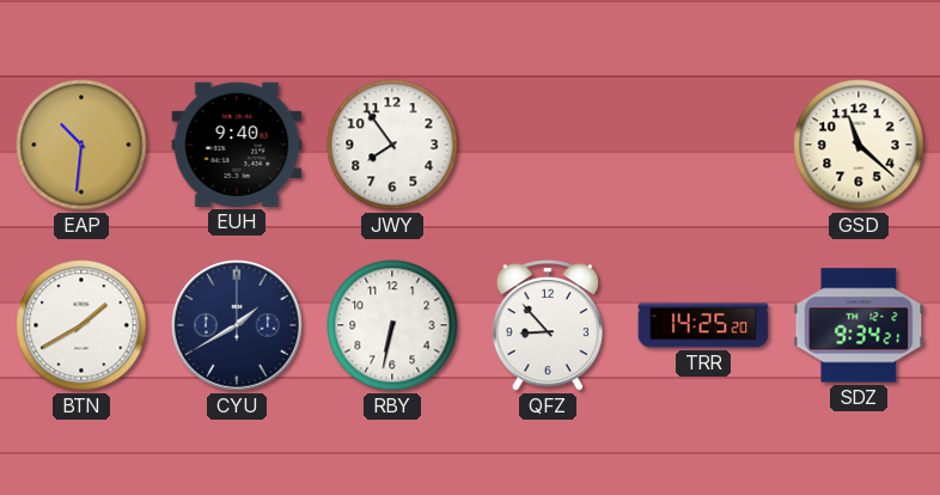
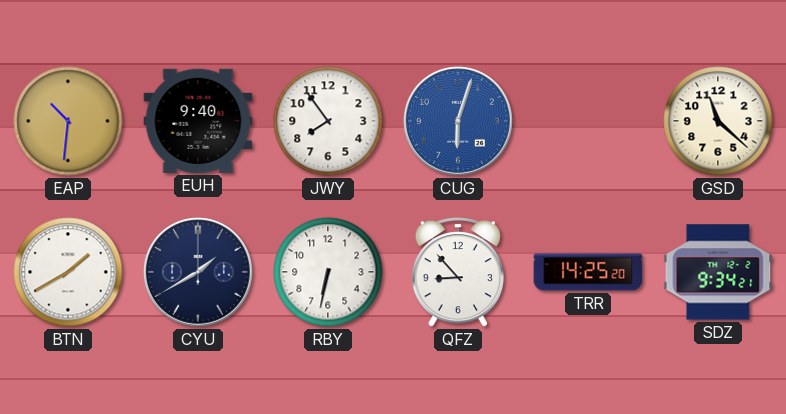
CUG: none -> 6:03
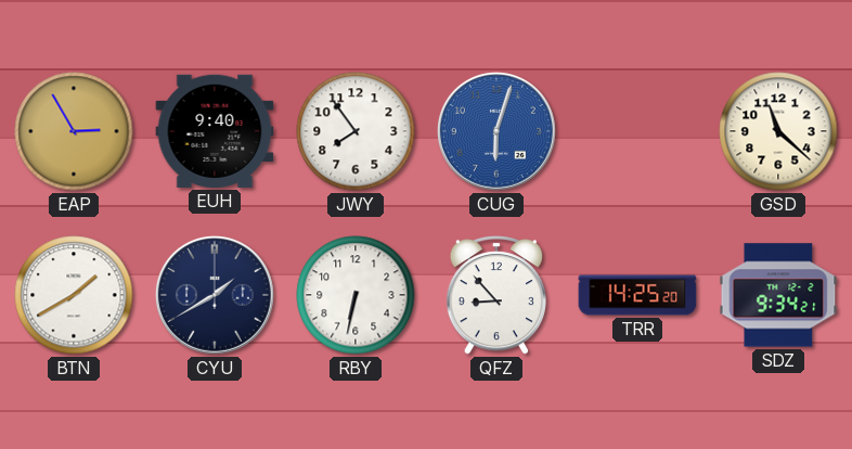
EAP: 10:31 -> 2:55
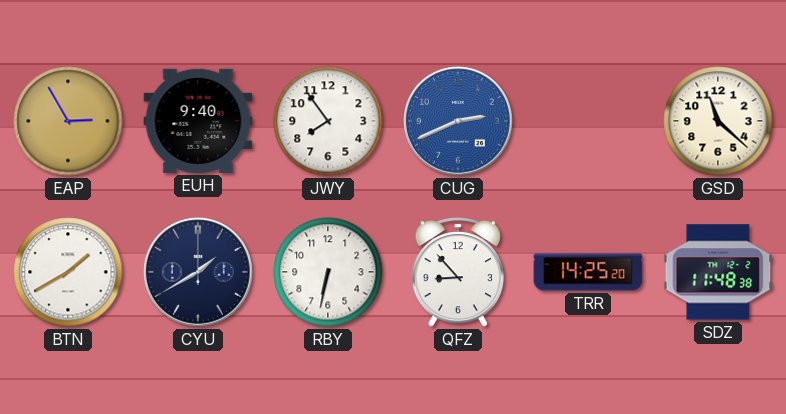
CUG: 6:03 -> 2:41
SDZ: 9:34 -> 11:48
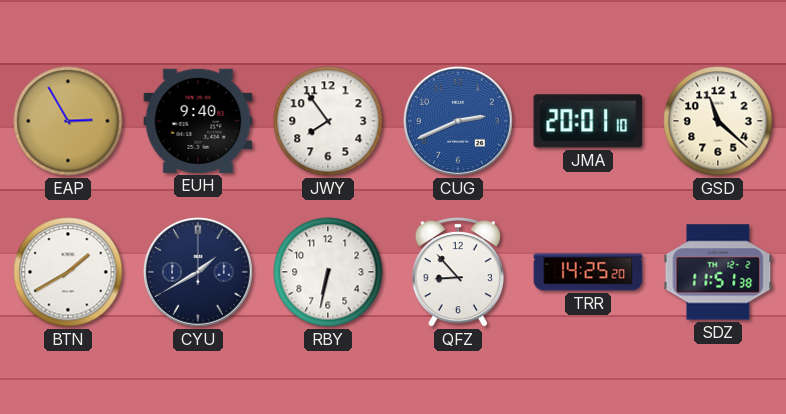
JMA: none -> 20:01
SDZ: 11:48 -> 11:51
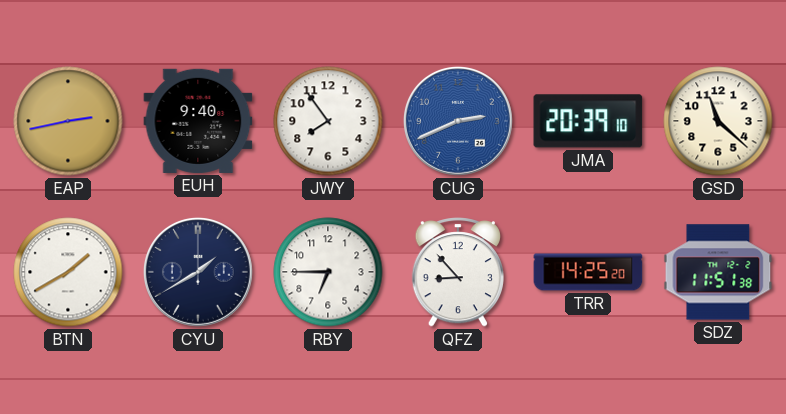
EAP: 2:55 -> 2:43
JMA: 20:01 -> 20:39
RBY: 6:32 -> 6:45
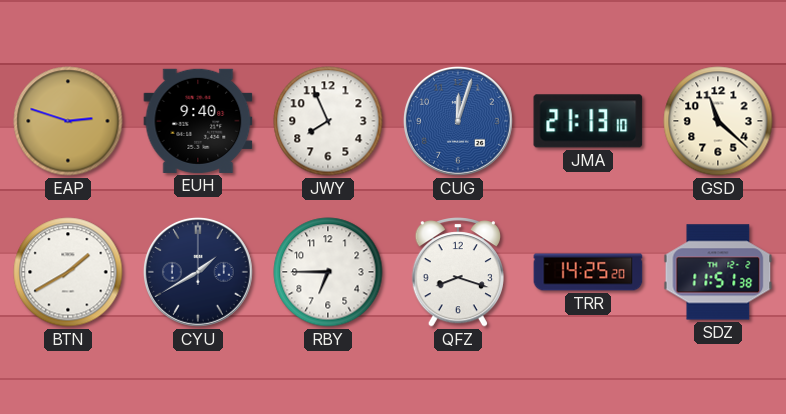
EAP: 2:43 -> 2:48
JWY: 7:54 -> 7:56
CUG: 2:41 -> 12:03
JMA: 20:39 -> 21:13
QFZ: 8:53 -> 8:18
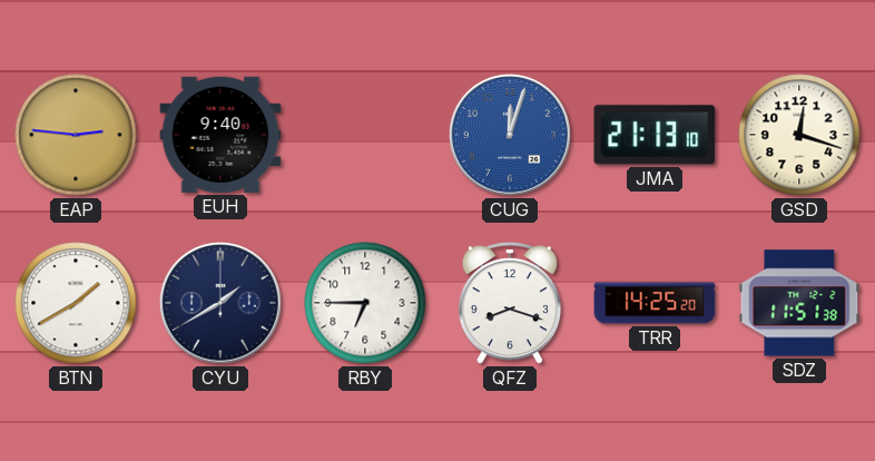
EAP: 2:48 -> 2:46
JWY: 7:56 -> none
GSD: 11:22 -> 12:18
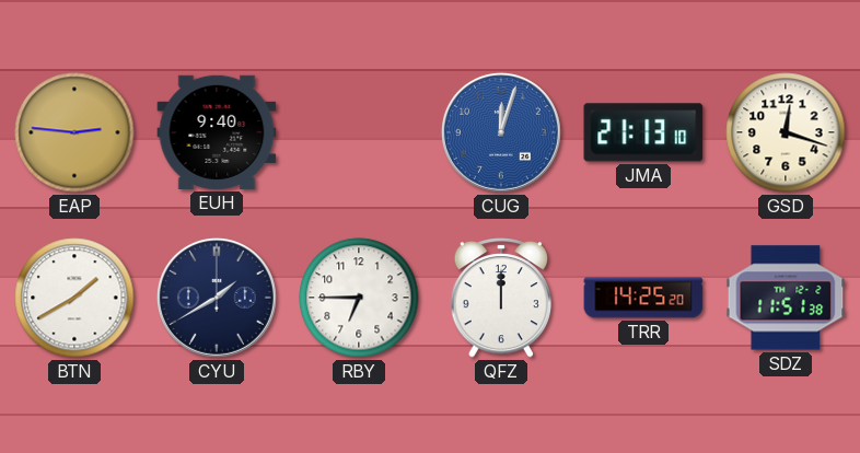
QFZ: 8:18 -> 12:00
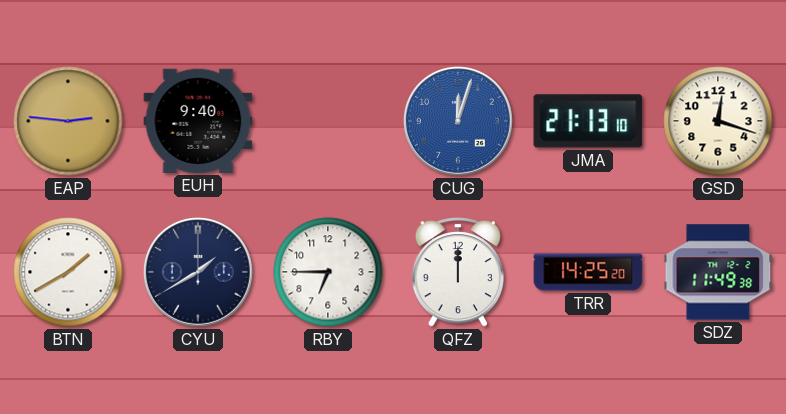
SDZ: 11:51 -> 11:49
